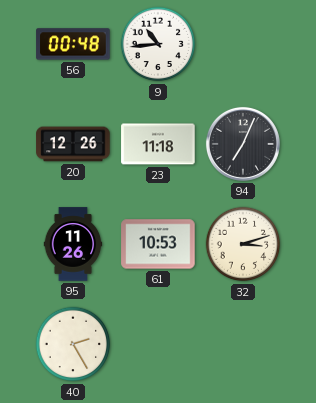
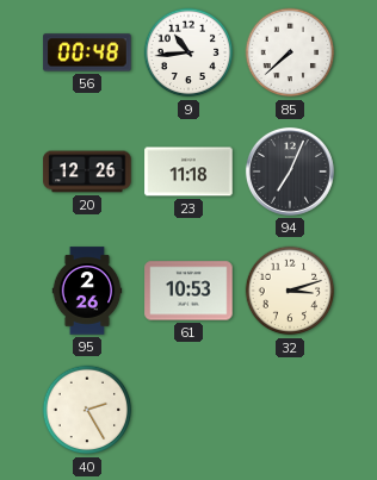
85: none -> 7:38
95: 11:26 -> 2:26
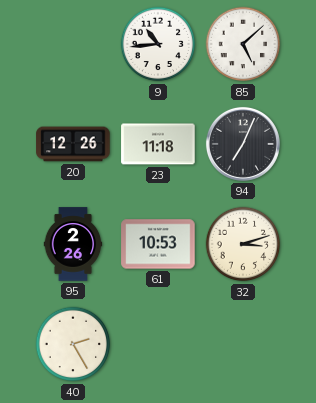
56: 00:48 -> none
85: 7:38 -> 5:08
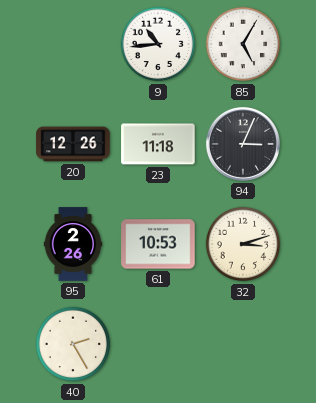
85: 5:08 -> 5:05
94: 7:04 -> 3:04
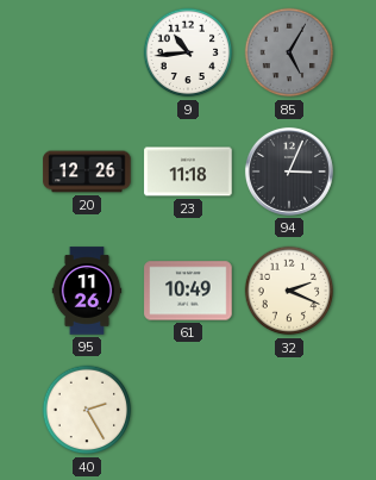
85 dial: white -> grey
95: 2:26 -> 11:26
61: 10:53 -> 10:49
32: 3:12 -> 2:19
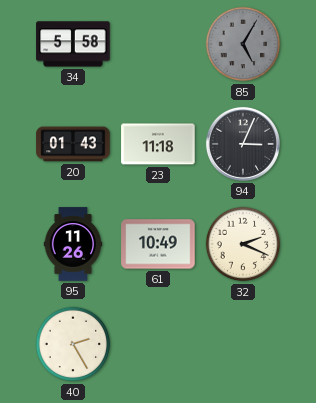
34: none -> 5:58
9: 10:44 -> none
20: 12:26 -> 01:43
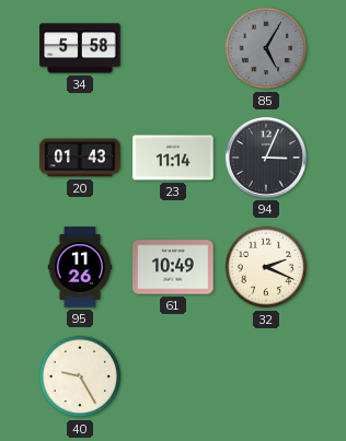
23: 11:18 -> 11:14
40: 2:25 -> 9:25
